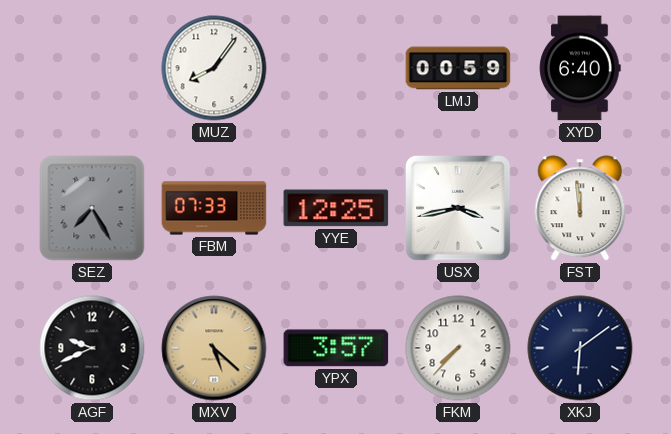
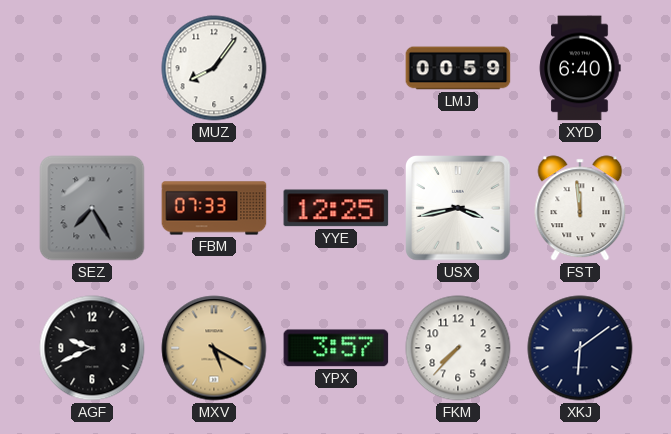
MXV: 5:22 -> 5:20
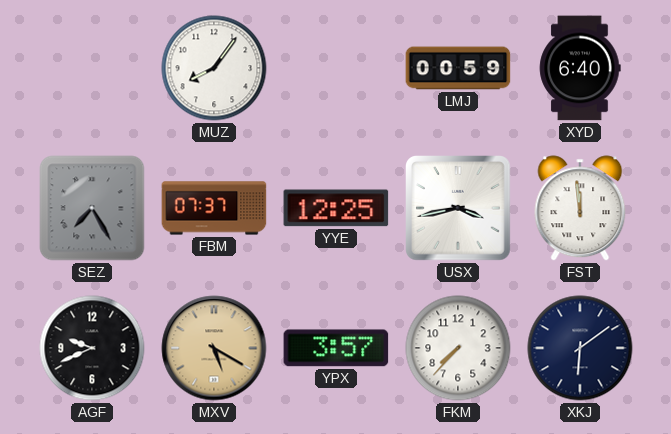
FBM: 07:33 -> 07:37
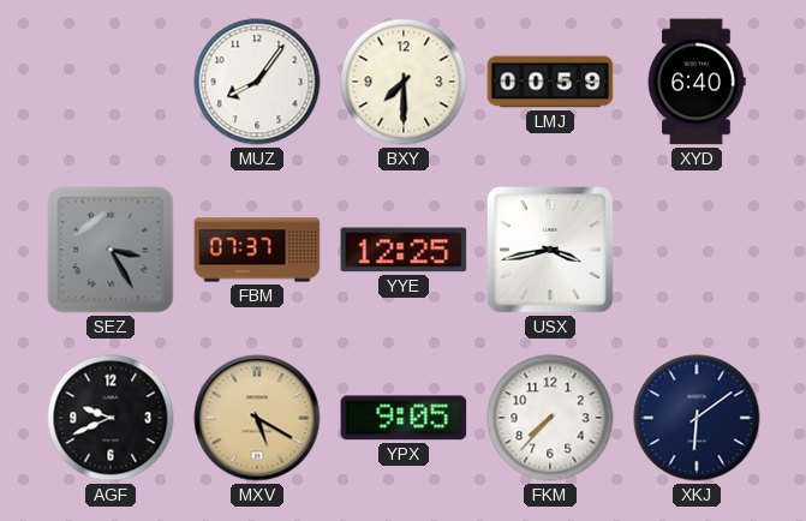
BXY: none -> 7:30
SEZ: 7:25 -> 3:25
FST: 11:59 -> none
YPX: 3:57 -> 9:05
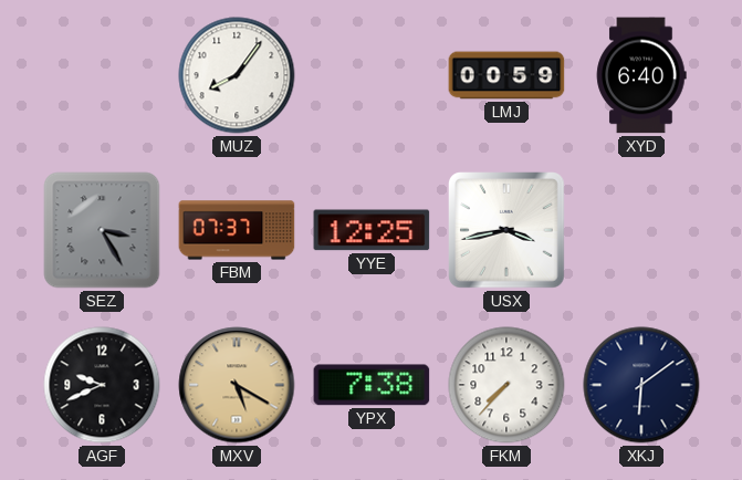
BXY: 7:30 -> none
YPX: 9:05 -> 7:38
